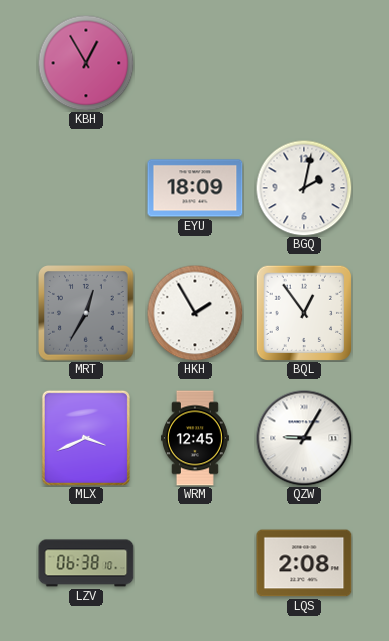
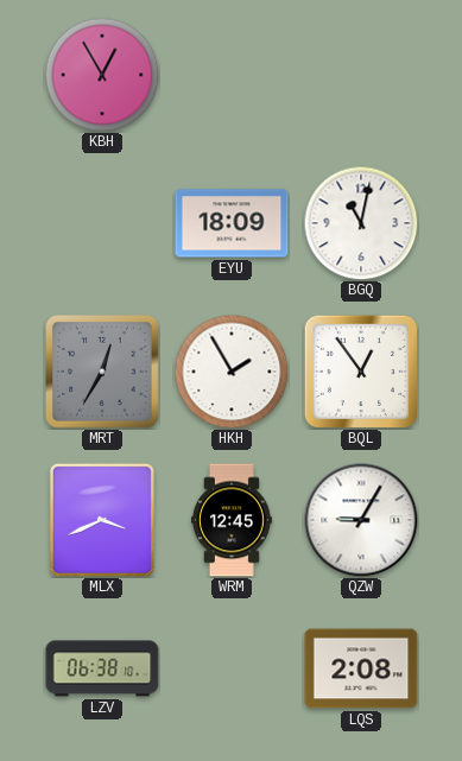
BGQ: 2:02 -> 11:02
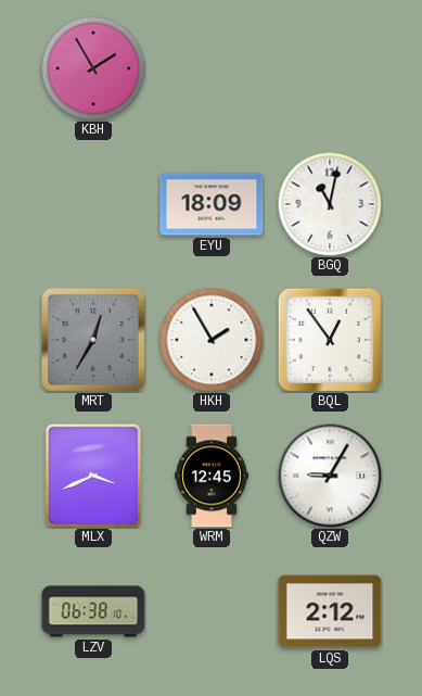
KBH: 12:55 -> 1:55
LQS: 2:08 -> 2:12
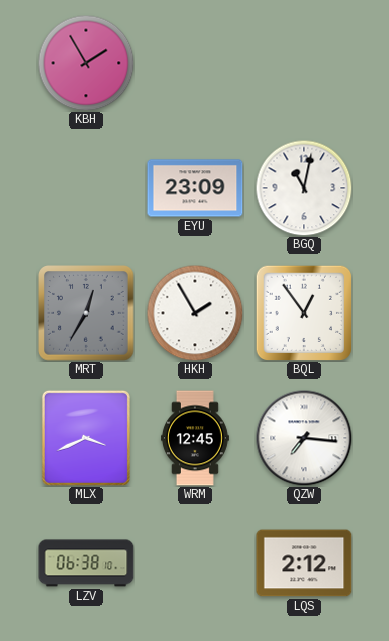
EYU: 18:09 -> 23:09
QZW: 9:05 -> 7:16
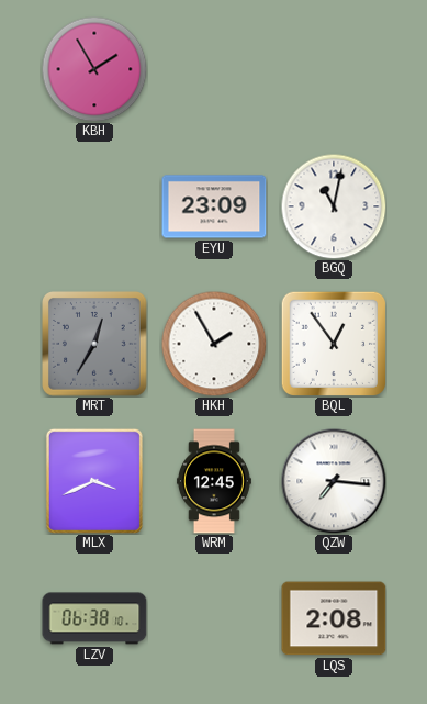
LQS: 2:12 -> 2:08
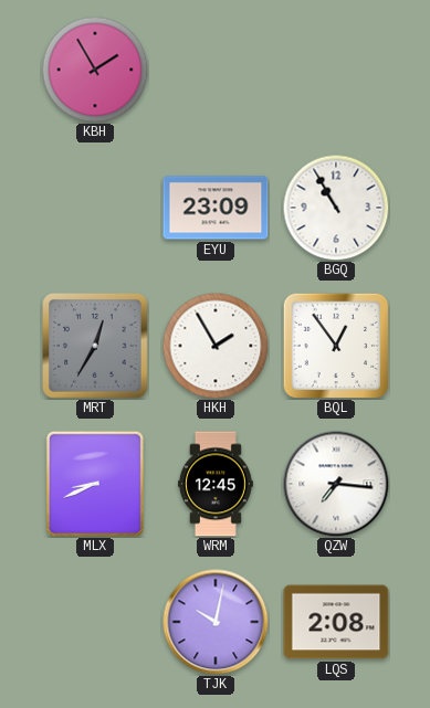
BGQ: 11:02 -> 10:55
MLX: 3:41 -> 8:41
LZV: 06:38 -> none
TJK: none -> 10:02
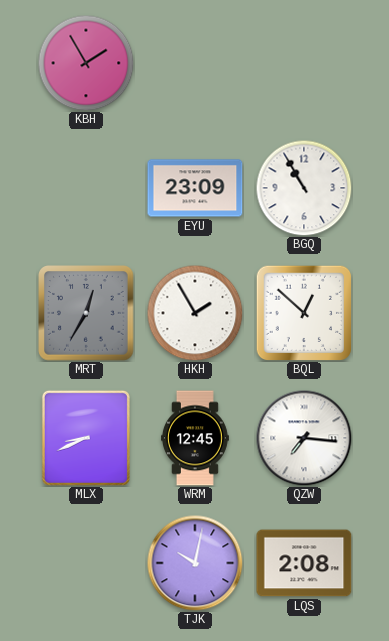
BQL: 12:54 -> 12:52
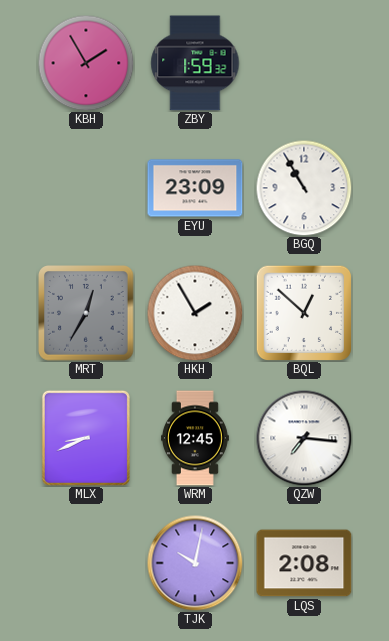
ZBY: none -> 1:59
